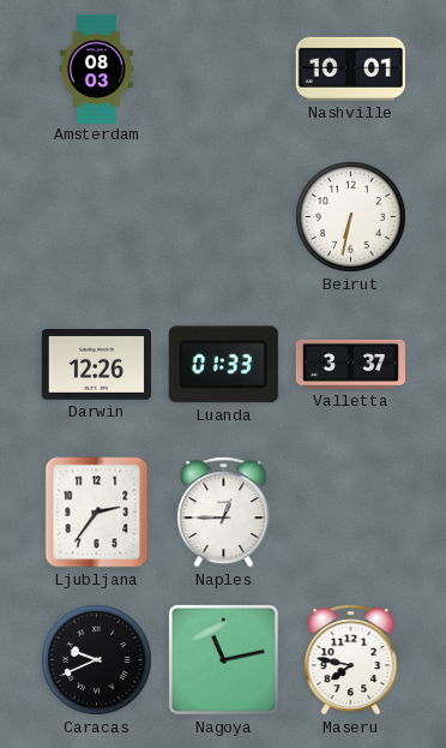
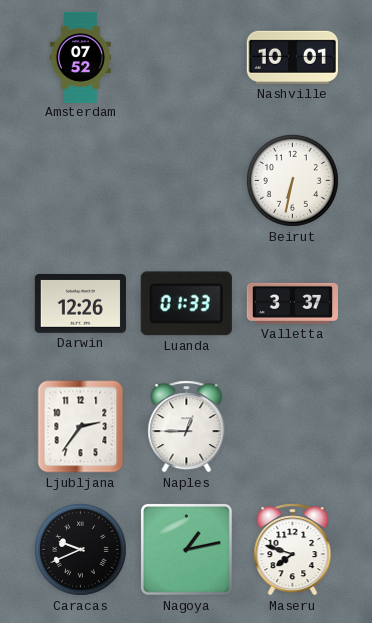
Amsterdam: 08:03 -> 07:52
Nagoya: 11:13 -> 1:13
Maseru: 7:47 -> 7:48
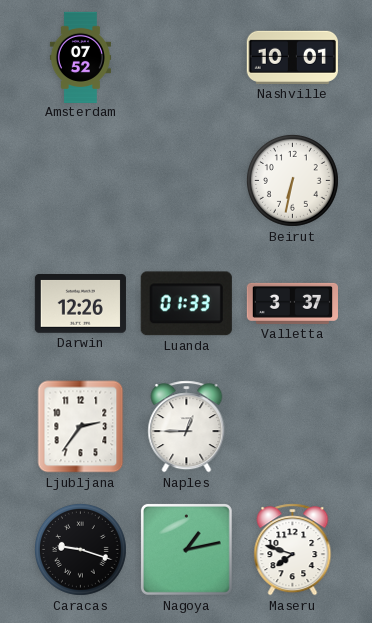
Caracas: 9:41 -> 9:18
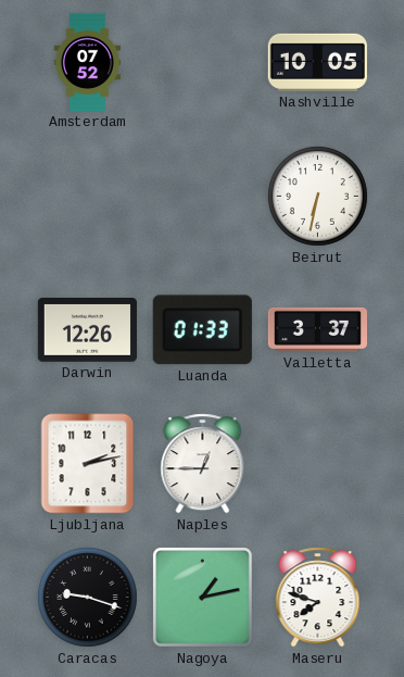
Nashville: 10:01 -> 10:05
Ljubljana: 2:36 -> 2:13
